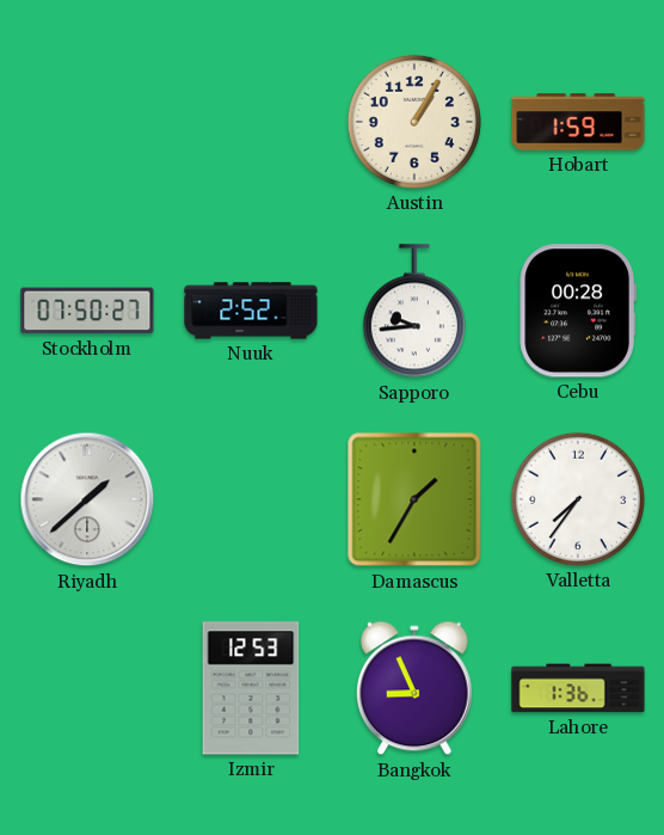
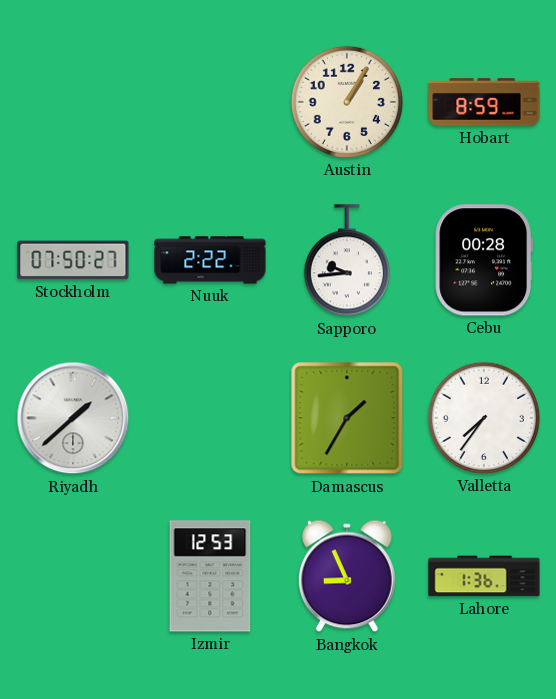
Hobart: 1:59 -> 8:59
Nuuk: 2:52 -> 2:22
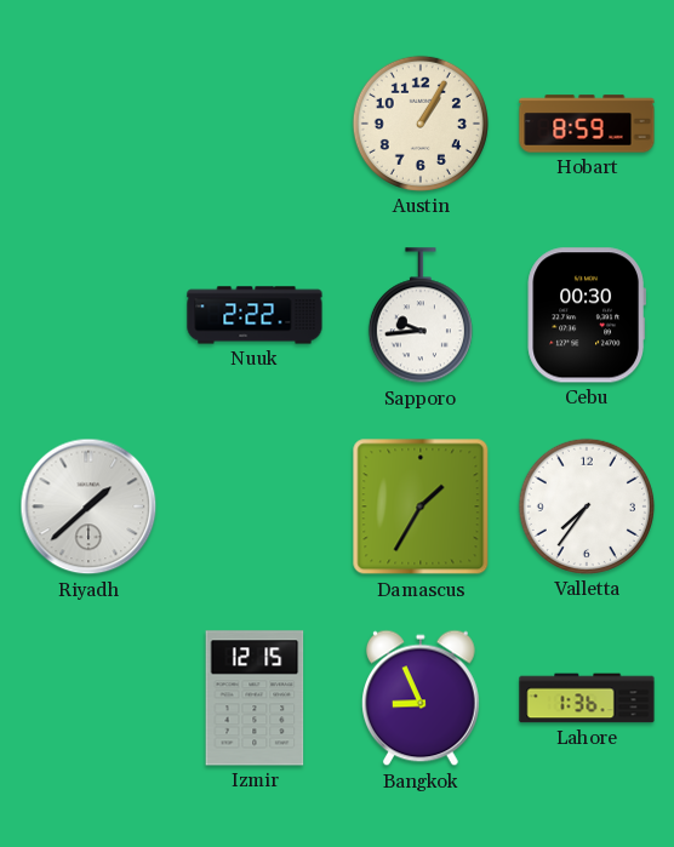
Stockholm: 07:50 -> none
Cebu: 00:28 -> 00:30
Izmir: 12:53 -> 12:15
